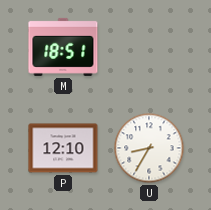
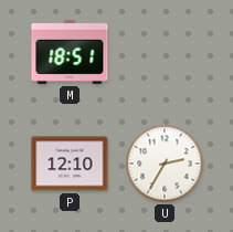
U: 8:35 -> 2:35
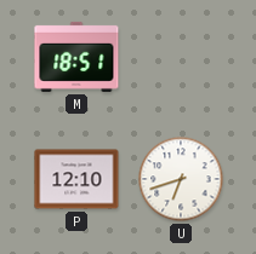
U: 2:35 -> 6:42
